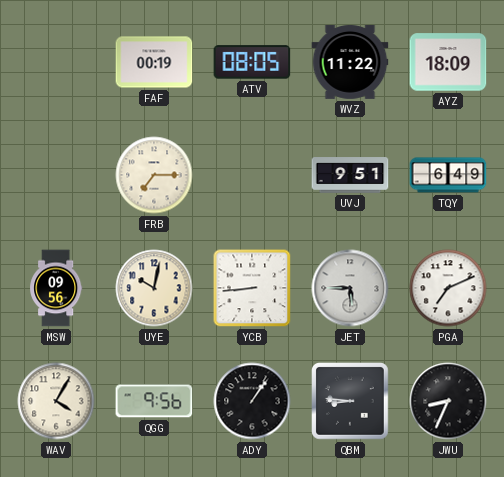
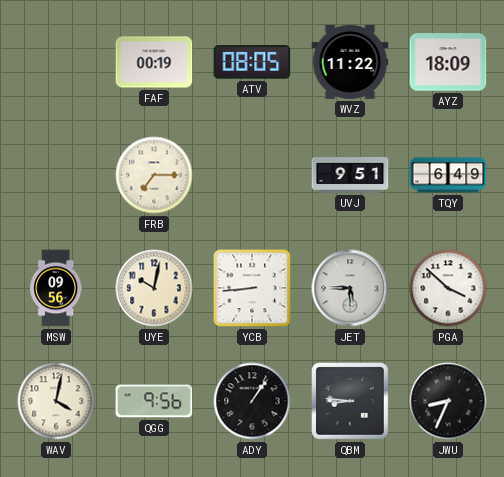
PGA: 7:11 -> 3:52
WAV: 4:05 -> 4:02
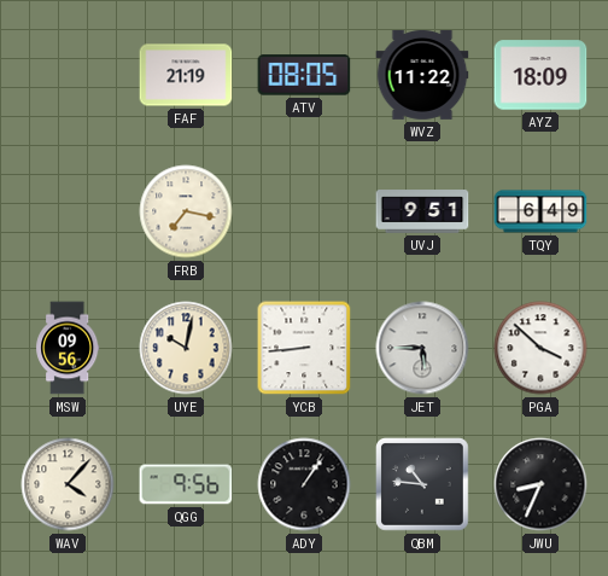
FAF: 00:19 -> 21:19
FRB: 7:15 -> 7:17
WAV: 4:02 -> 4:07
QBM: 8:46 -> 10:46
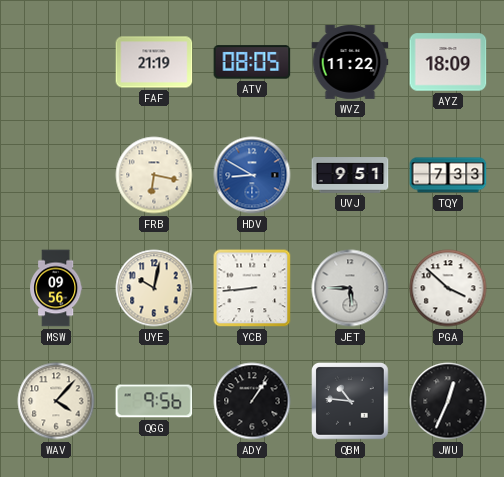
FRB: 7:17 -> 6:17
HDV: none -> 8:50
TQY: 6:49 -> 7:33
JWU: 8:34 -> 12:34
